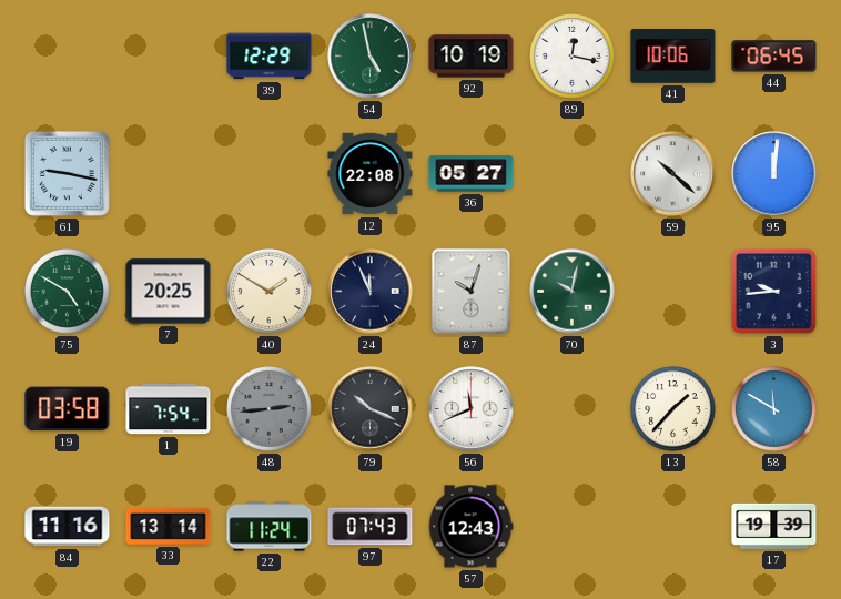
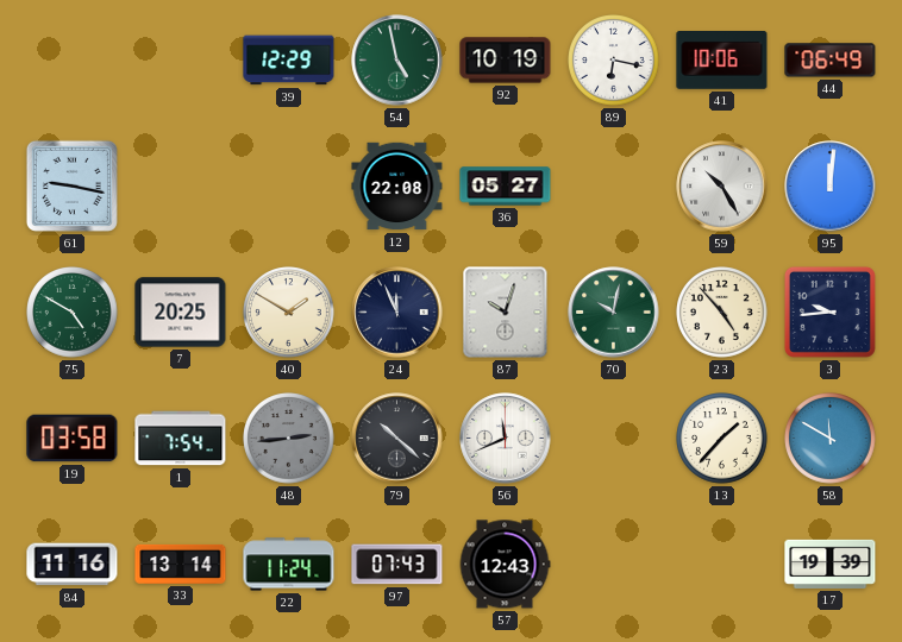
89: 12:17 -> 6:17
44: 06:45 -> 06:49
59: 10:22 -> 10:25
23: none -> 4:53
79: 10:19 -> 10:22
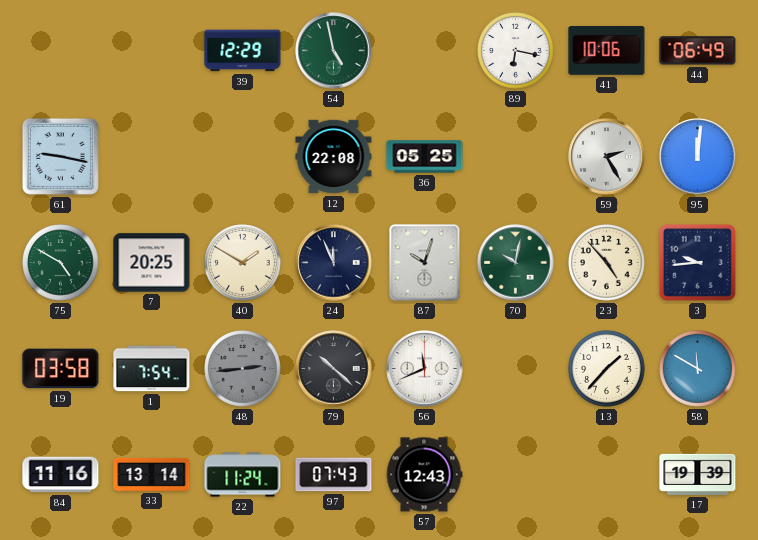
92: 10:19 -> none
36: 05:27 -> 05:25
59: 10:25 -> 2:25
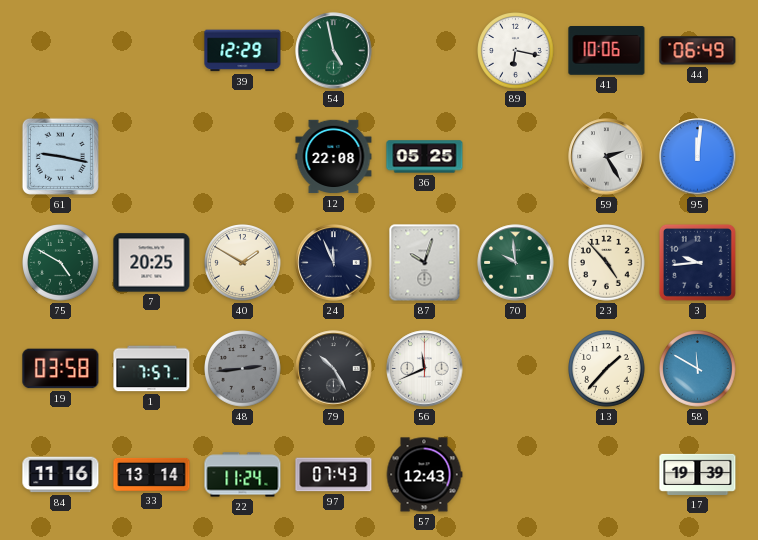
70: 10:02 -> 9:59
1: 7:54 -> 7:57
79: 10:22 -> 10:25
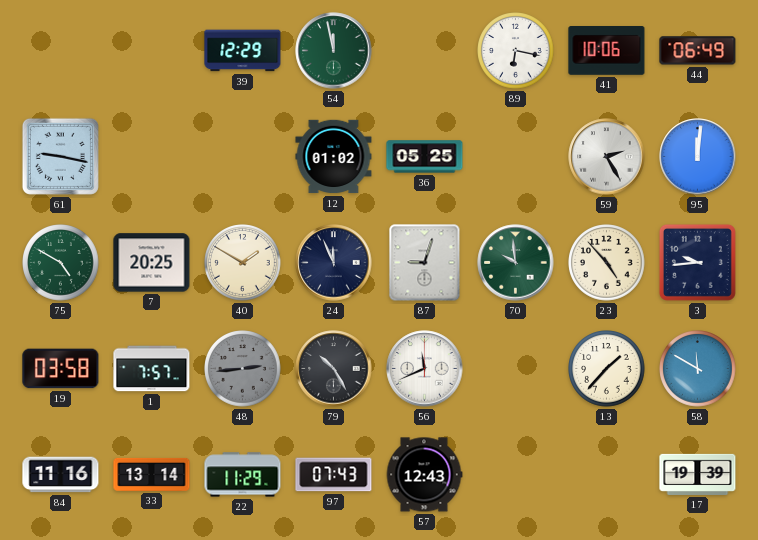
54: 4:58 -> 11:58
12: 22:08 -> 01:02
87: 10:03 -> 9:03
22: 11:24 -> 11:29
